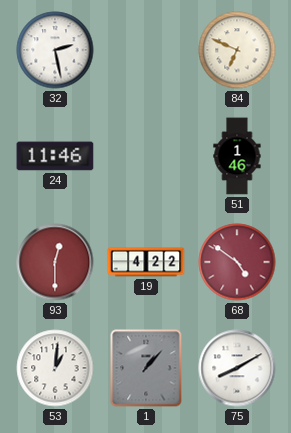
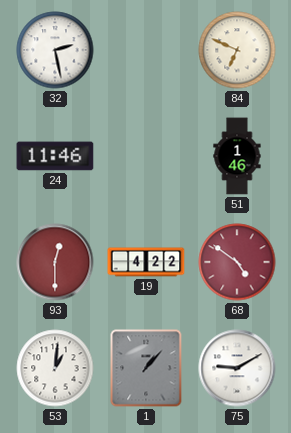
75: 8:10 -> 9:10
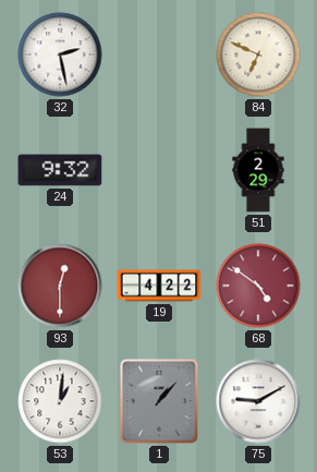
24: 11:46 -> 9:32
51: 1:46 -> 2:29
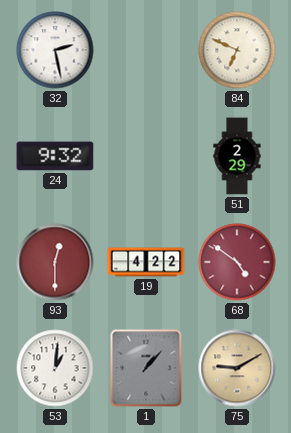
75 dial: white -> champagne
